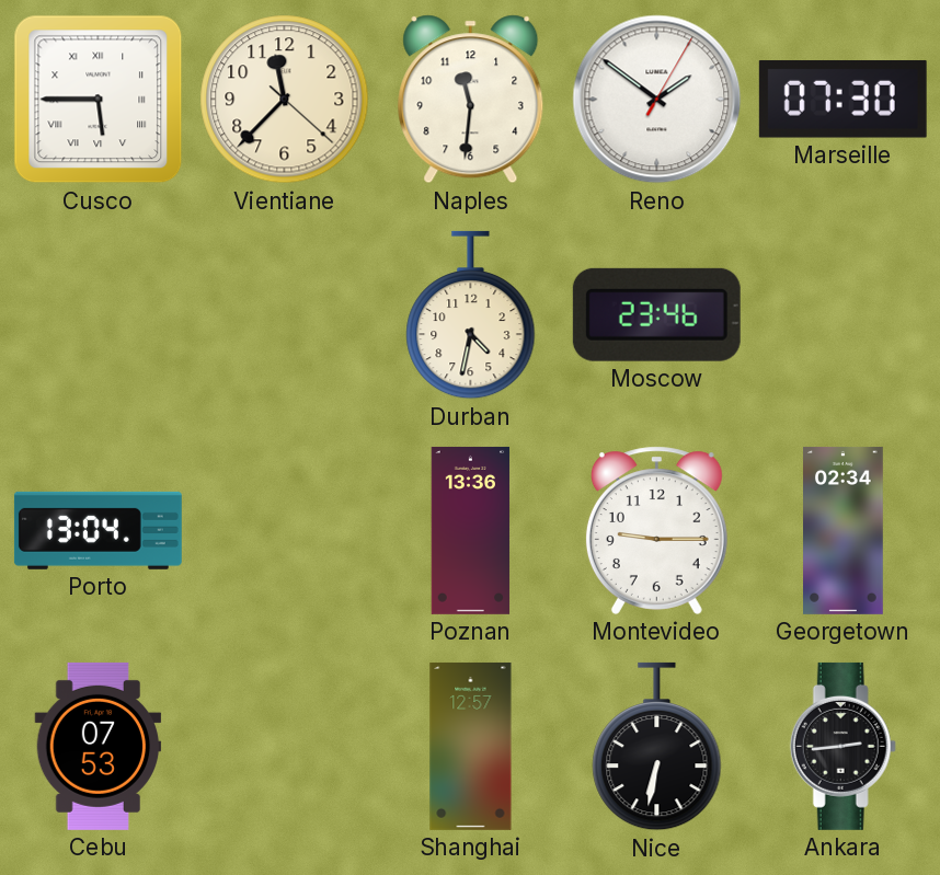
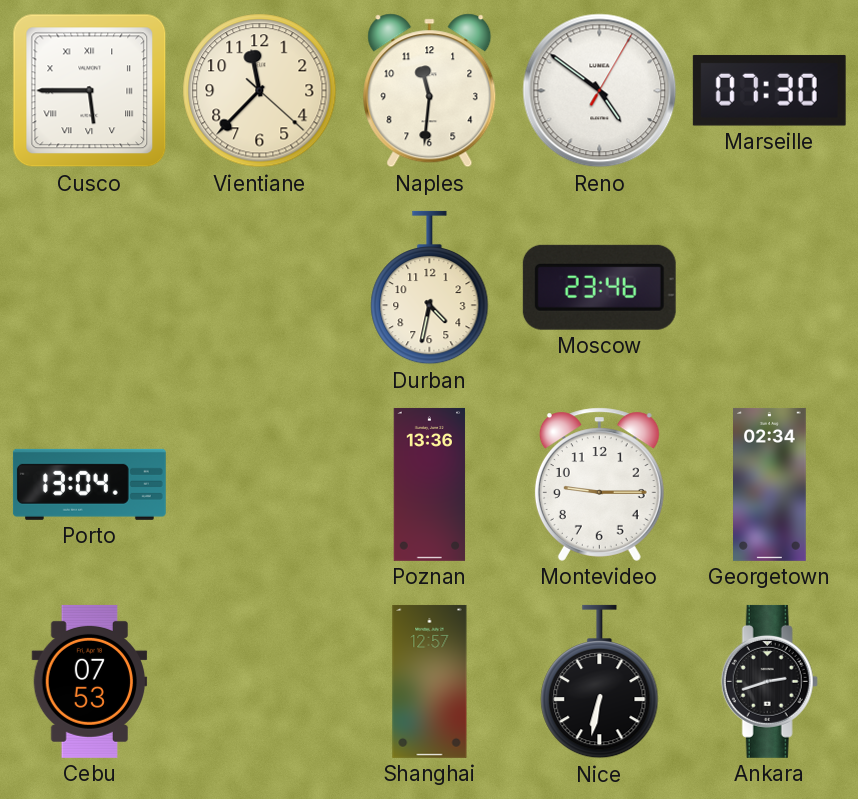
Reno: 1:51 -> 4:51
Ankara: 2:44 -> 2:42
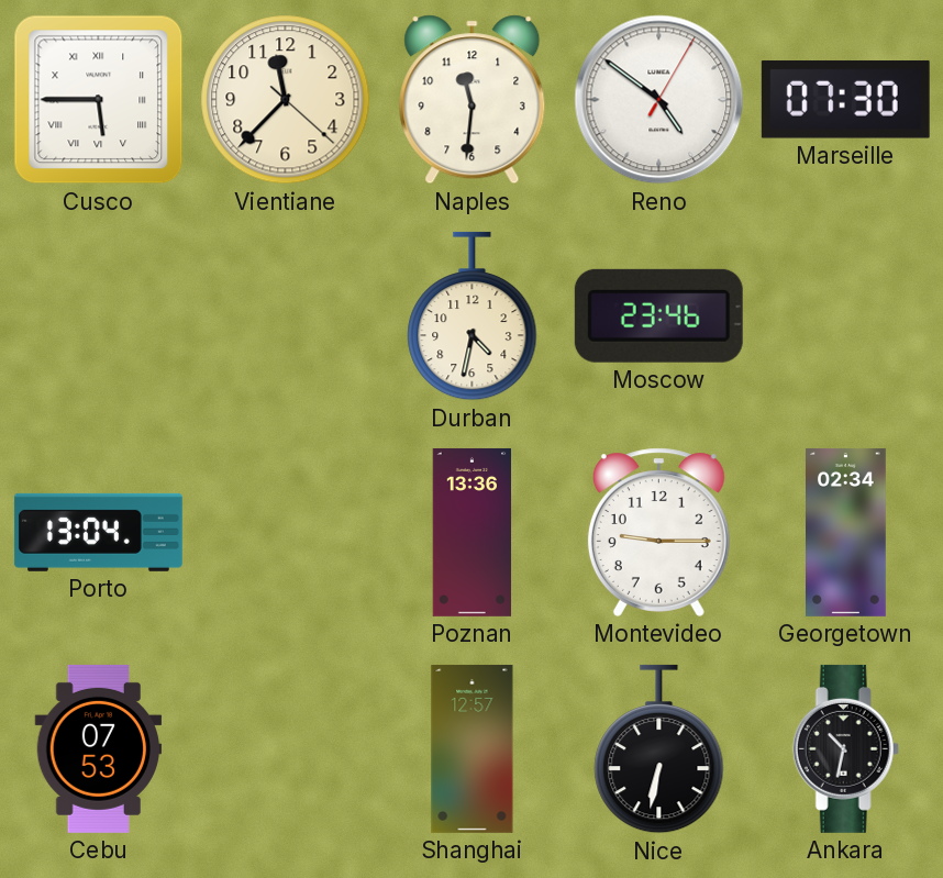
Ankara: 2:42 -> 10:32
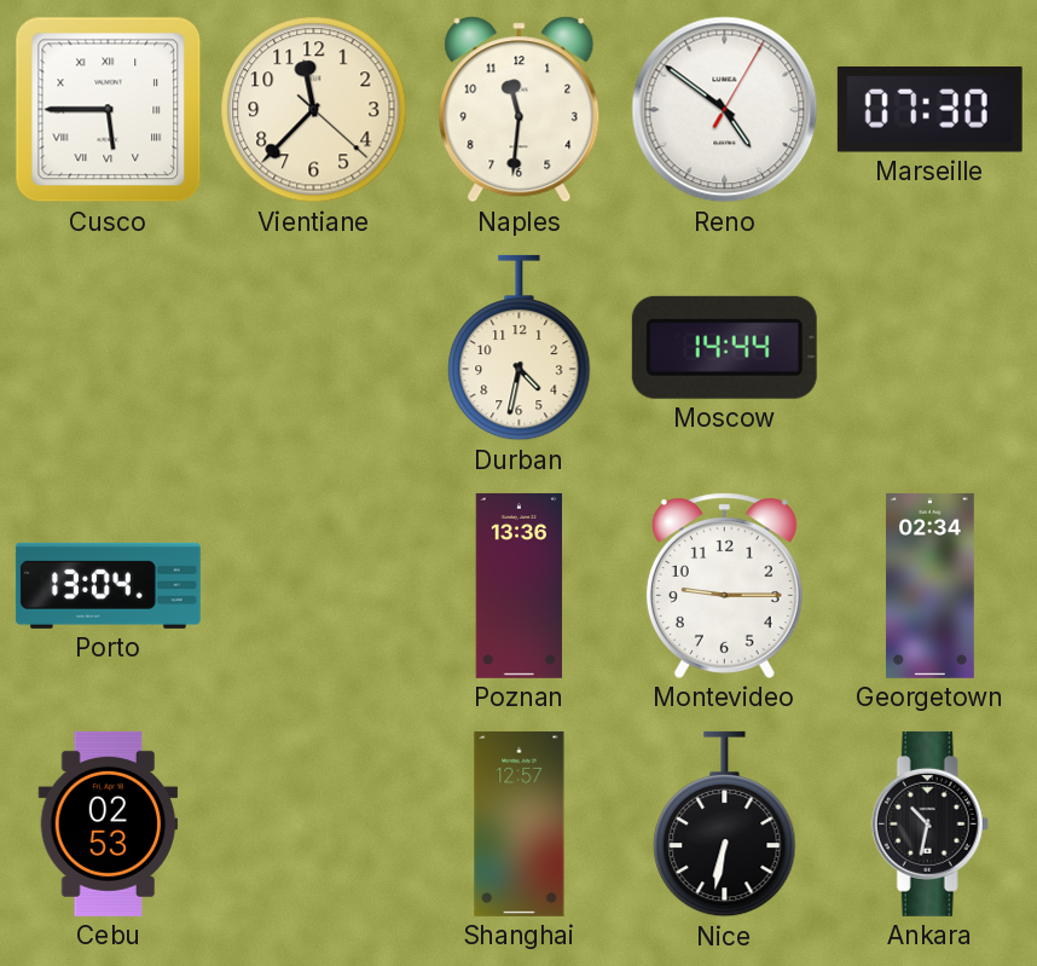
Moscow: 23:46 -> 14:44
Cebu: 07:53 -> 02:53
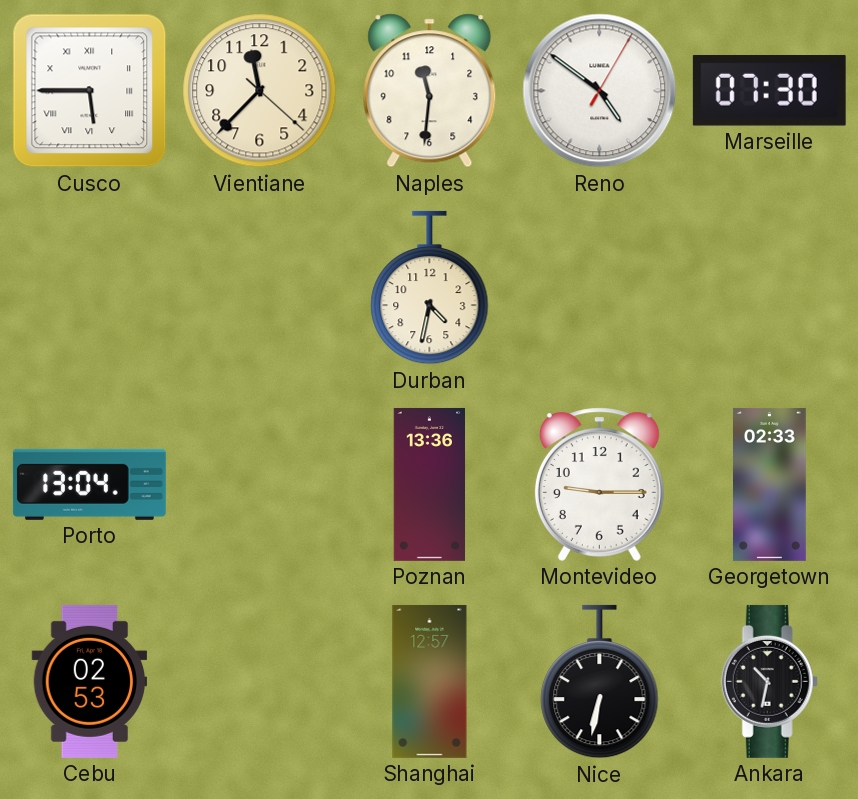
Moscow: 14:44 -> none
Georgetown: 02:34 -> 02:33
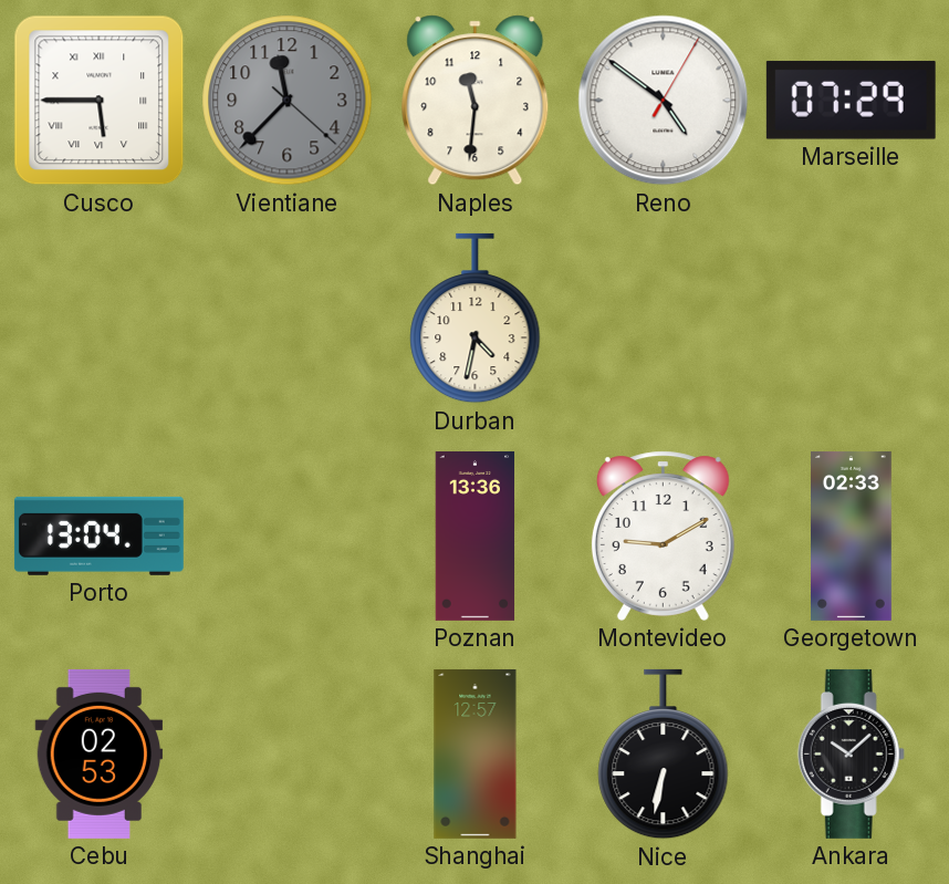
Vientiane dial: cream -> grey
Marseille: 07:30 -> 07:29
Montevideo: 9:15 -> 9:10
Ankara: 10:32 -> 10:08
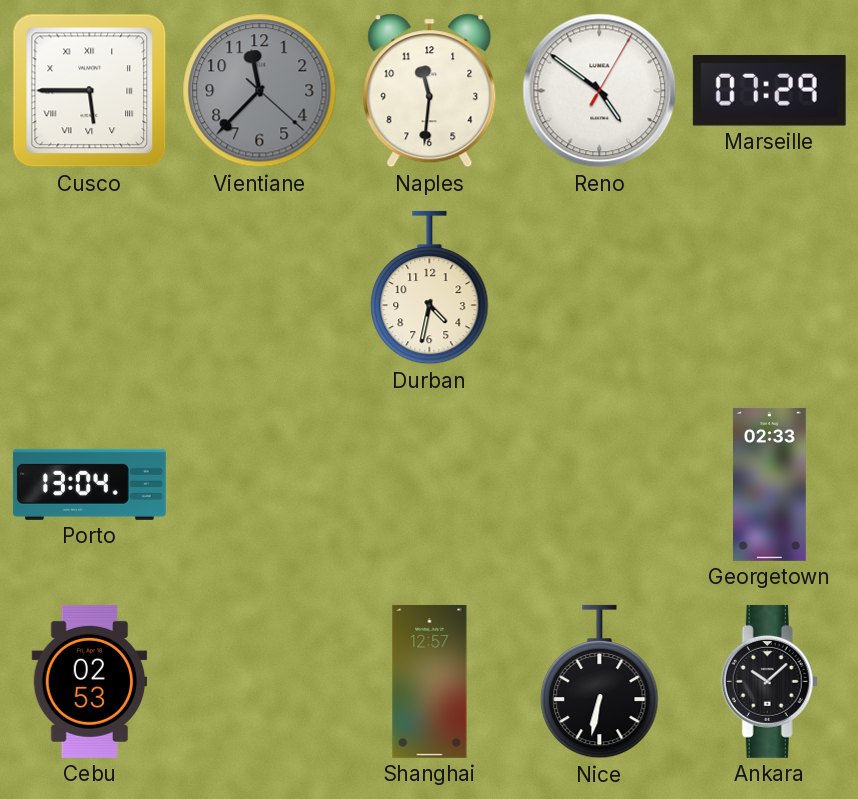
Poznan: 13:36 -> none
Montevideo: 9:10 -> none
